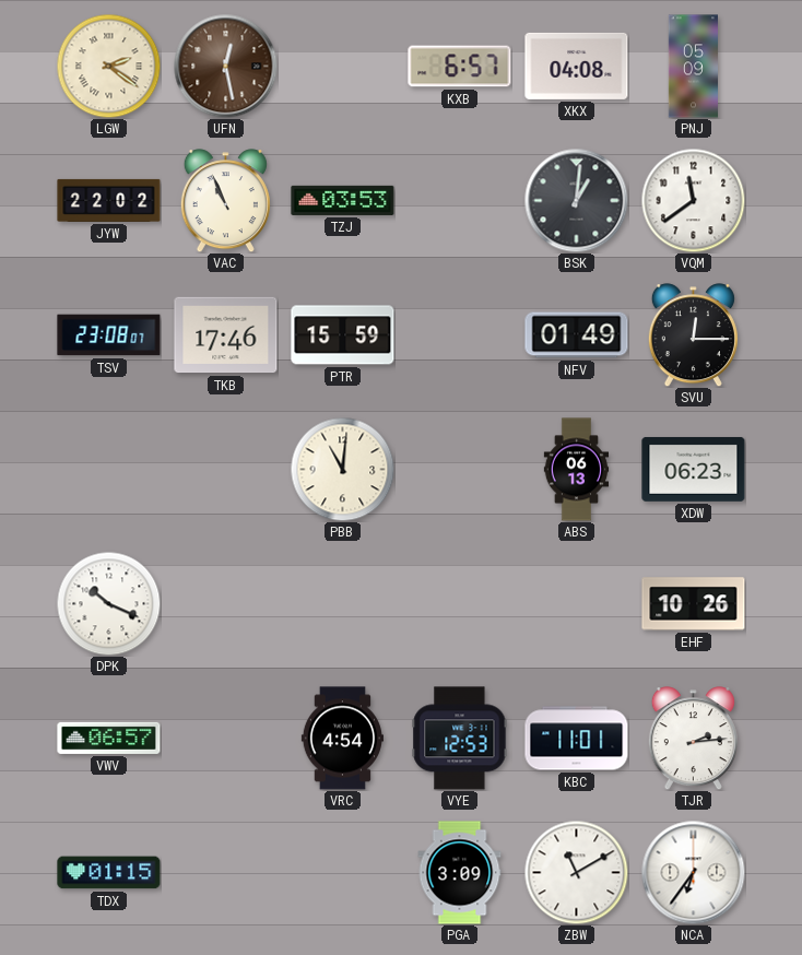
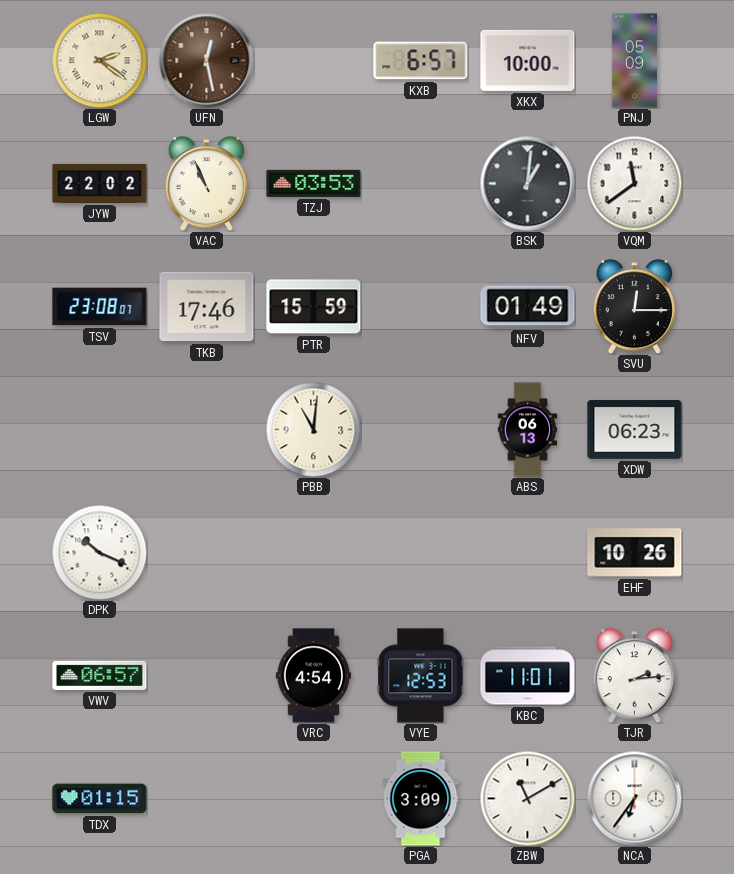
XKX: 04:08 -> 10:00
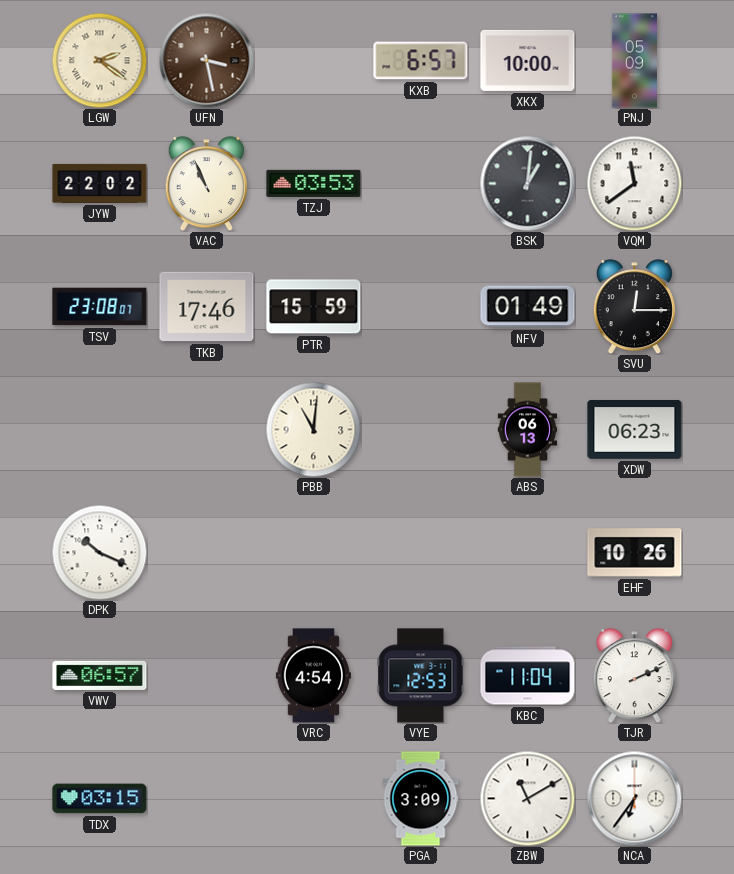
UFN: 12:28 -> 3:28
KBC: 11:01 -> 11:04
TJR: 2:14 -> 2:11
TDX: 01:15 -> 03:15
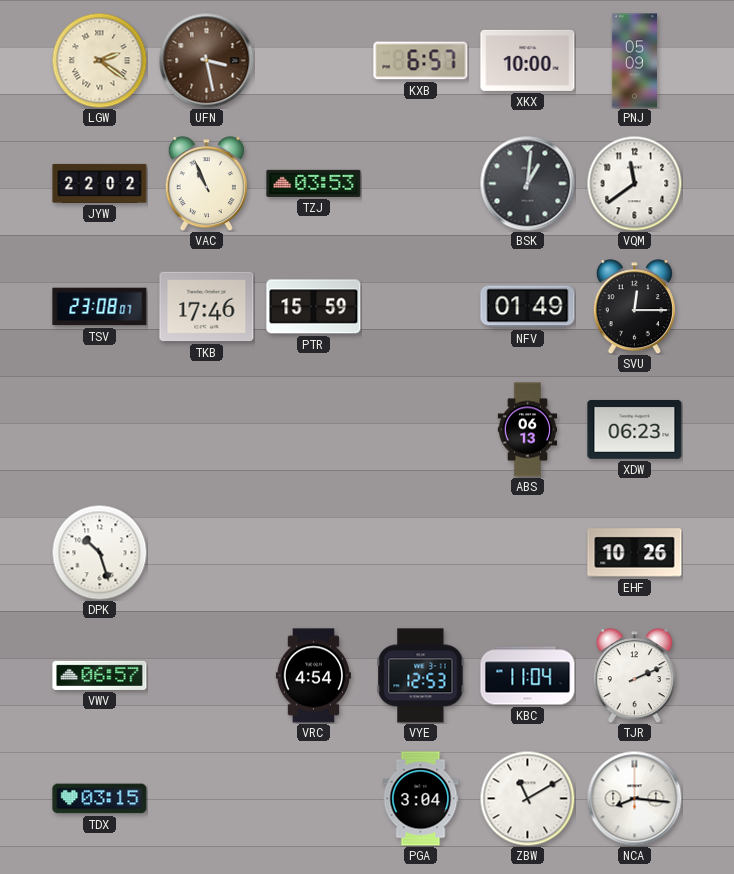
PBB: 11:01 -> none
DPK: 10:19 -> 10:27
PGA: 3:09 -> 3:04
NCA: 6:36 -> 8:16
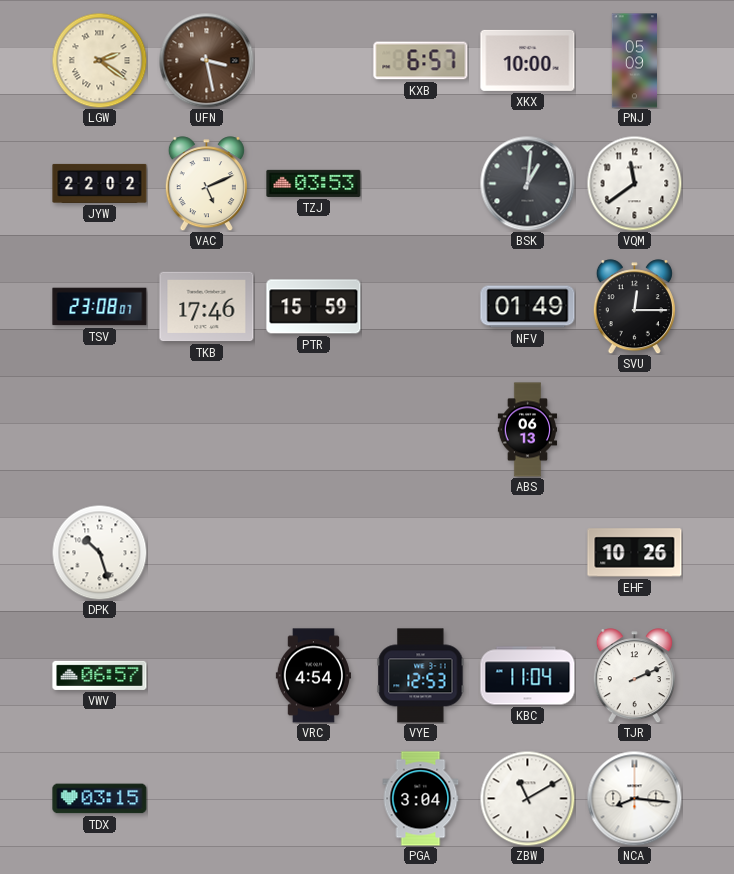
VAC: 10:56 -> 5:11
XDW: 06:23 -> none
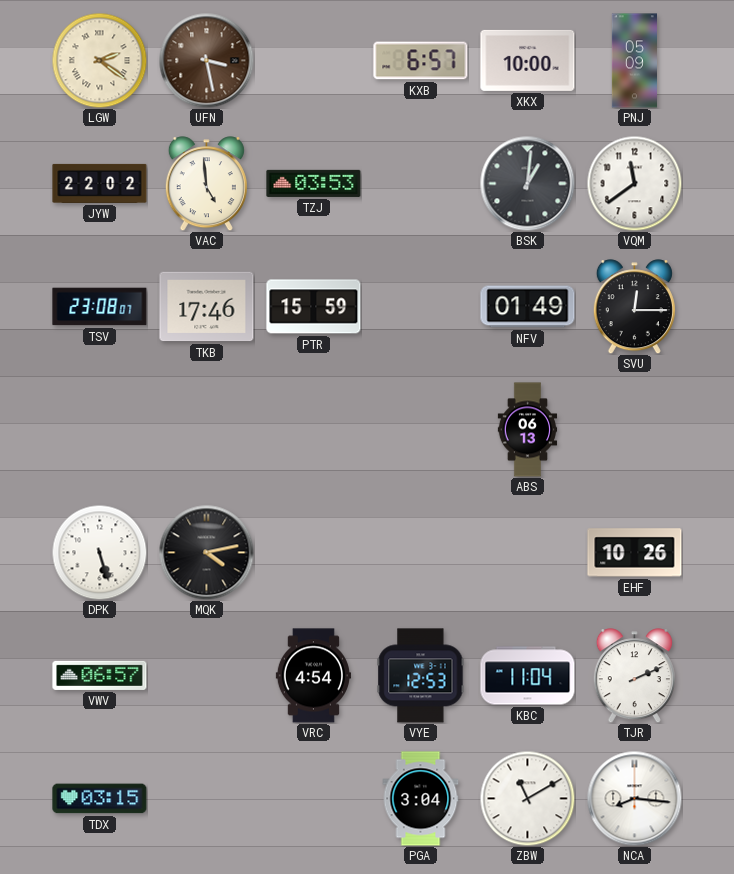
VAC: 5:11 -> 4:59
DPK: 10:27 -> 5:27
MQK: none -> 4:13
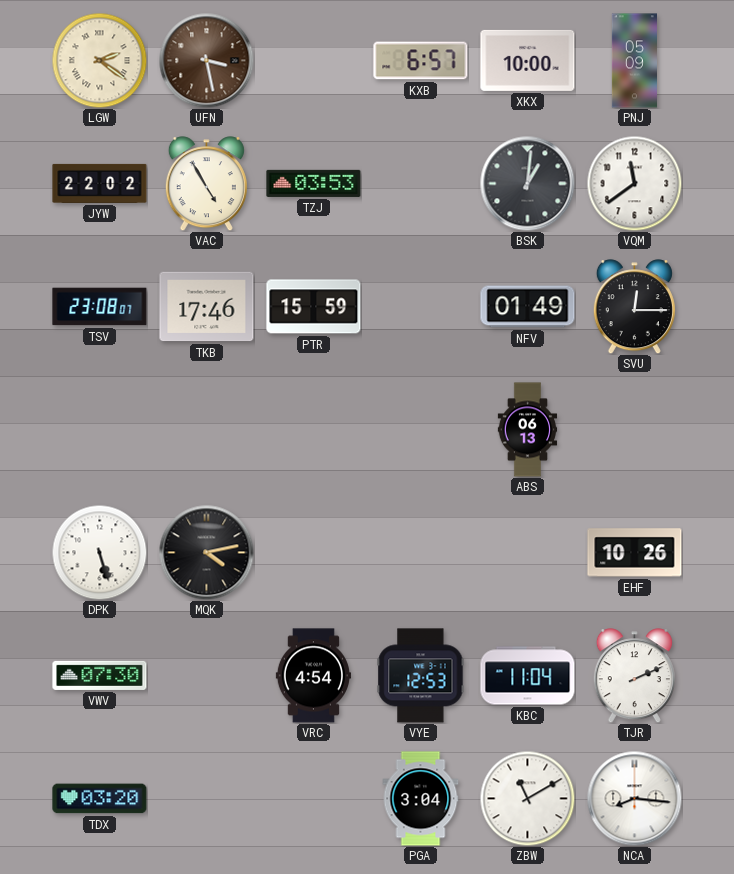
VAC: 4:59 -> 4:55
VWV: 06:57 -> 07:30
TDX: 03:15 -> 03:20
